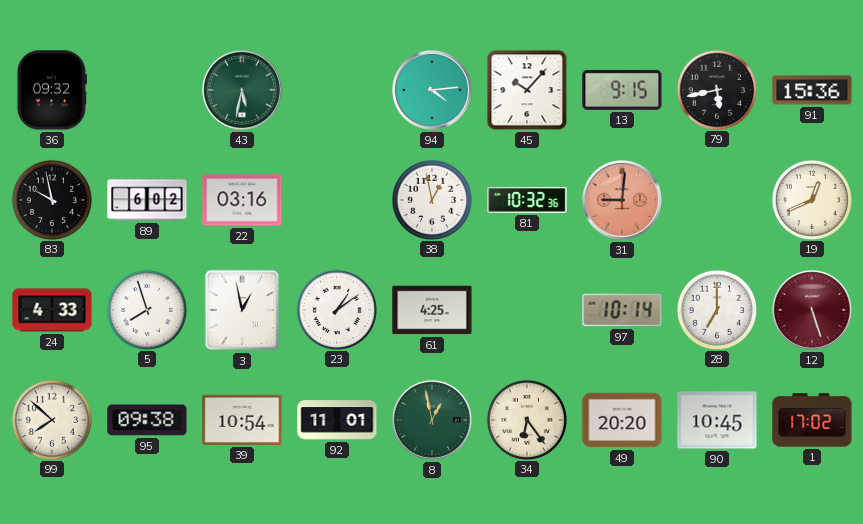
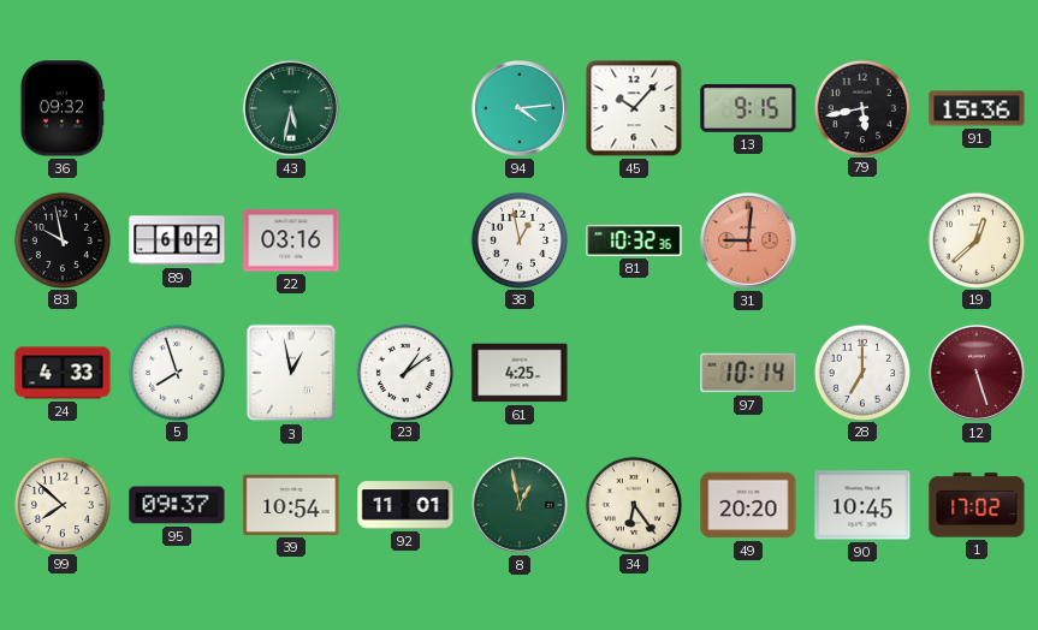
19: 12:41 -> 12:38
95: 09:38 -> 09:37
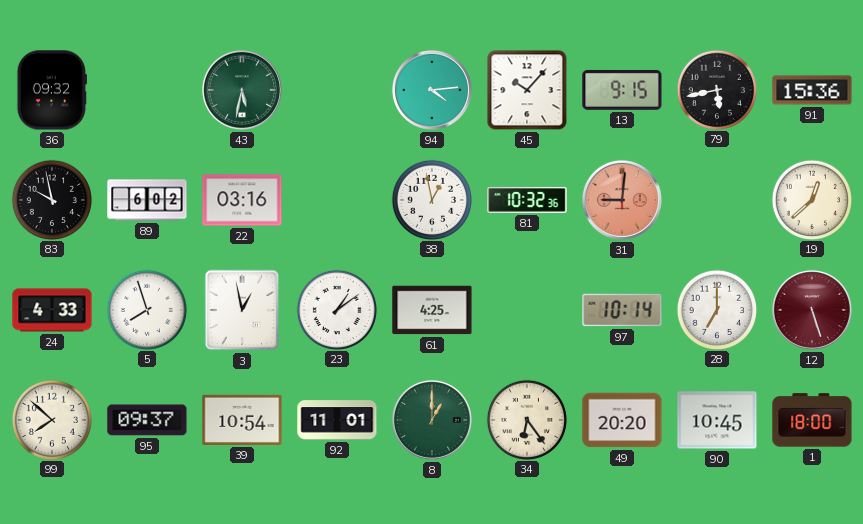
8: 12:58 -> 1:00
1: 17:02 -> 18:00
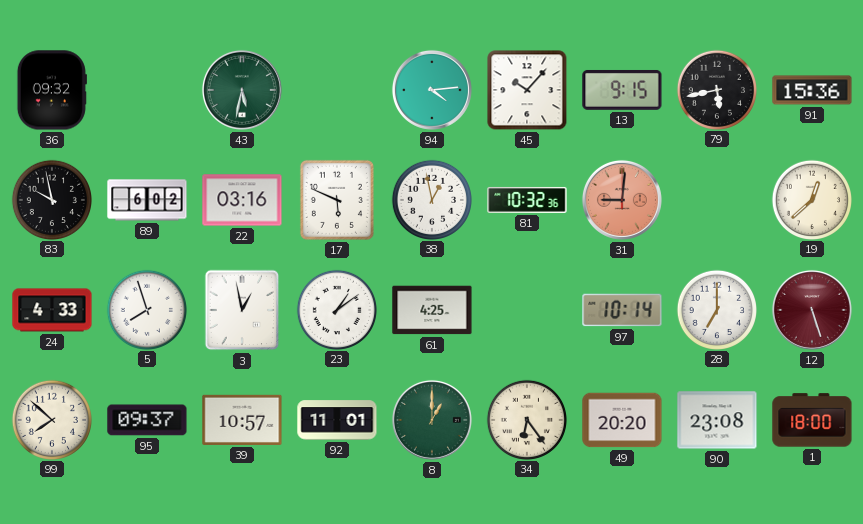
17: none -> 5:49
39: 10:54 -> 10:57
90: 10:45 -> 23:08
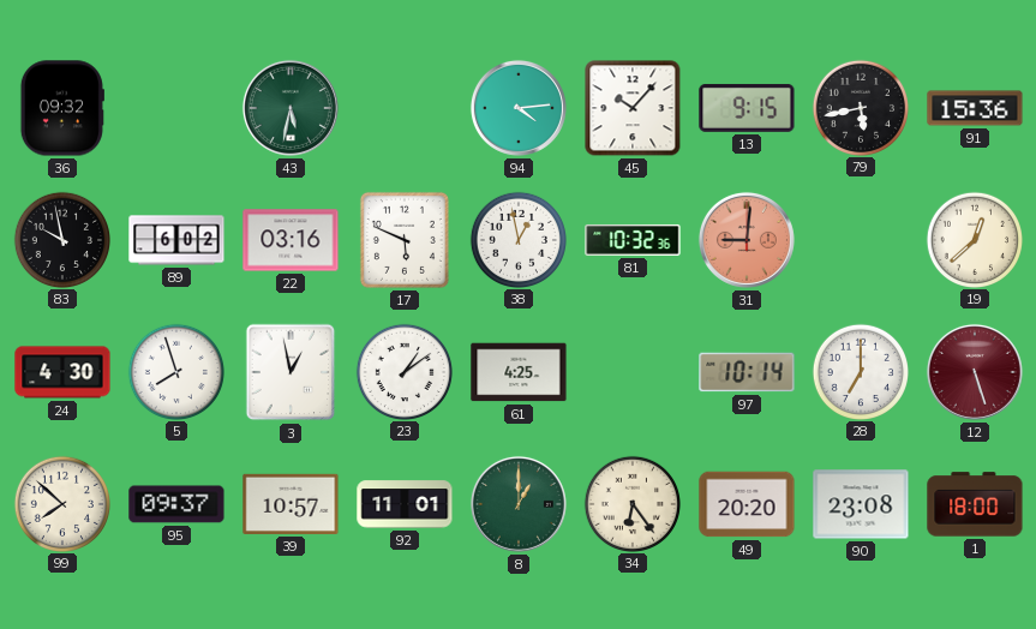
24: 4:33 -> 4:30
